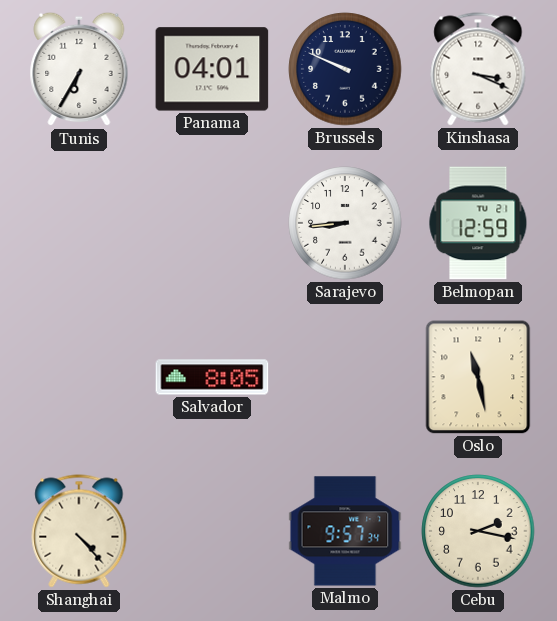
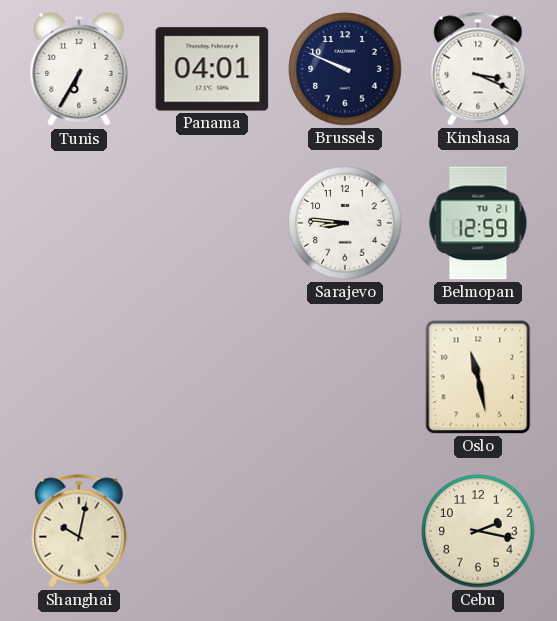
Sarajevo: 8:44 -> 8:46
Salvador: 8:05 -> none
Shanghai: 4:23 -> 10:02
Malmo: 9:57 -> none
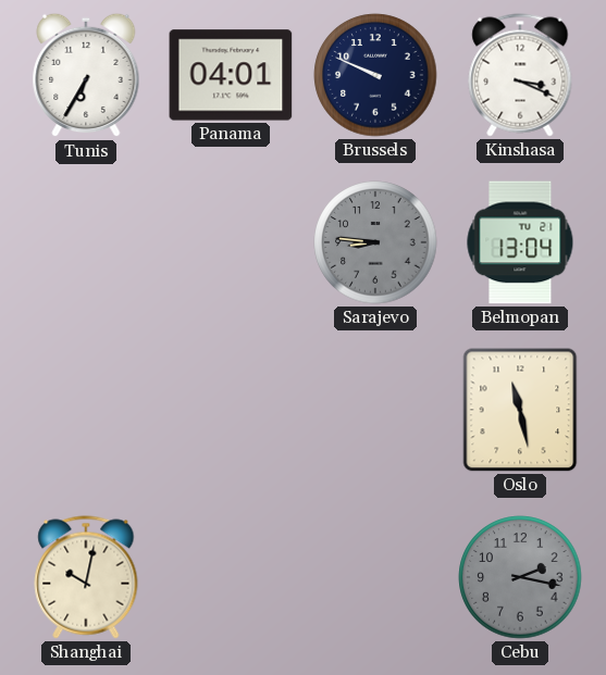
Sarajevo dial: white -> grey
Belmopan: 12:59 -> 13:04
Cebu dial: cream -> grey
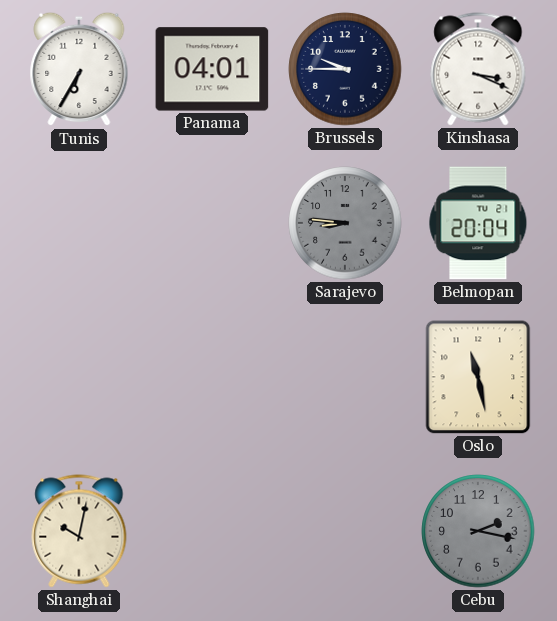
Brussels: 9:49 -> 9:45
Belmopan: 13:04 -> 20:04
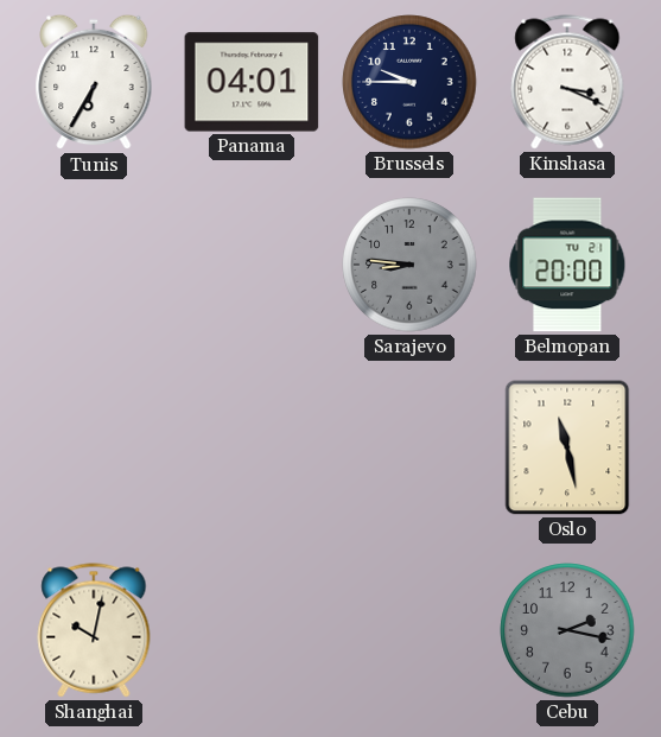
Belmopan: 20:04 -> 20:00
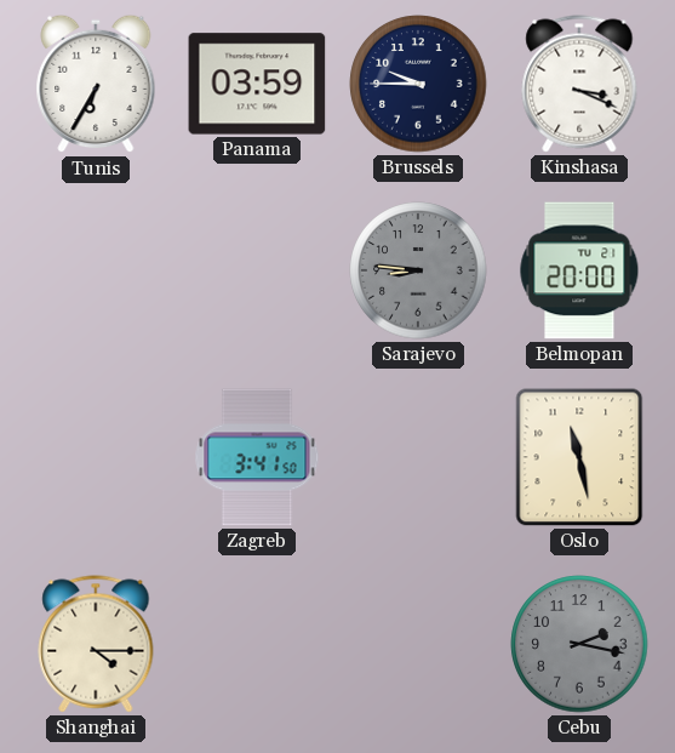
Panama: 04:01 -> 03:59
Zagreb: none -> 3:41
Shanghai: 10:02 -> 4:15
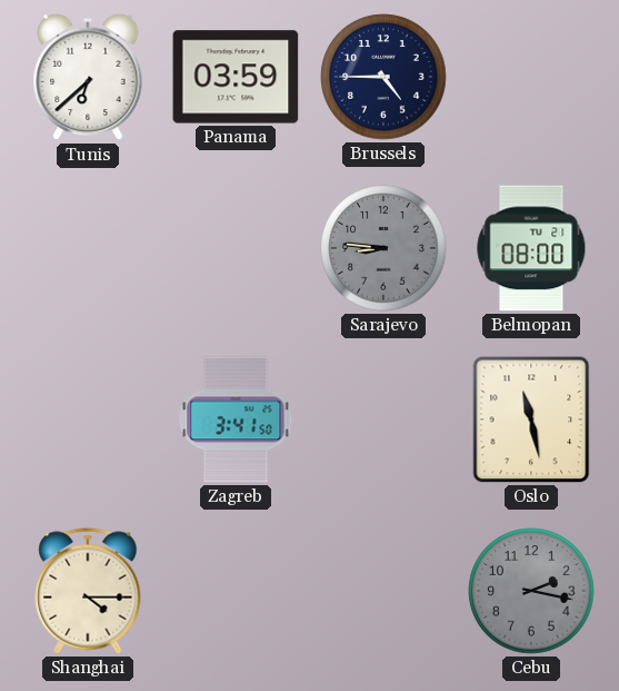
Tunis: 6:35 -> 6:38
Brussels: 9:45 -> 4:45
Kinshasa: 3:19 -> none
Belmopan: 20:00 -> 08:00
